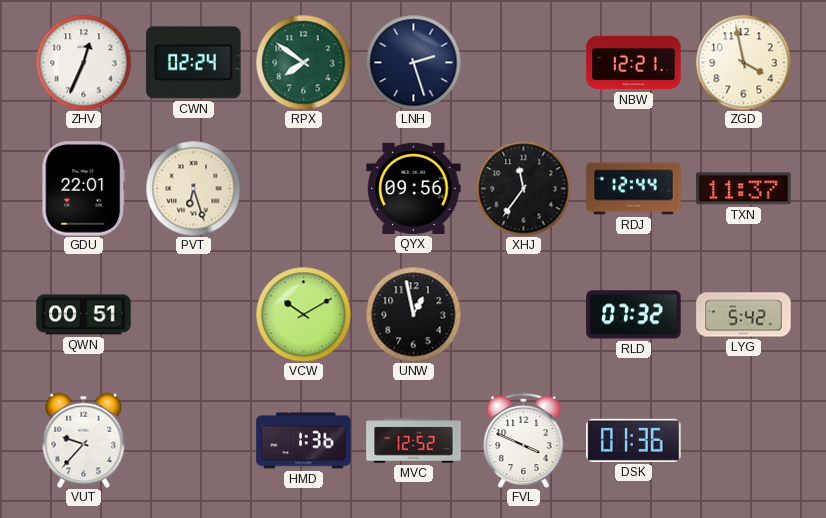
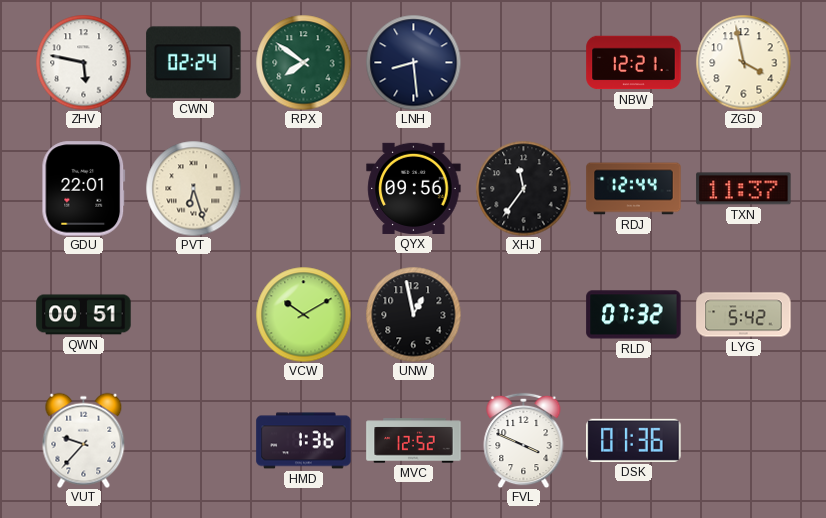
ZHV: 12:34 -> 5:47
LNH: 2:27 -> 8:29
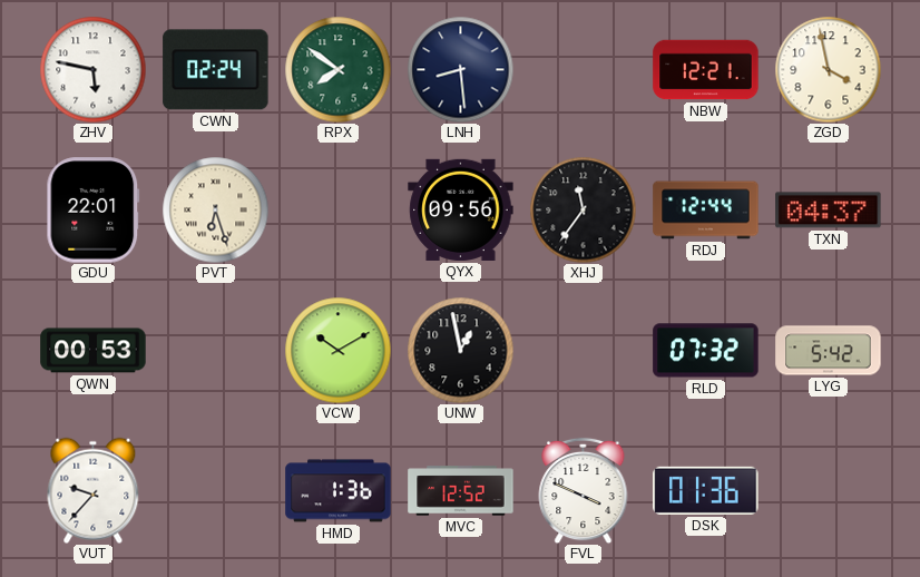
TXN: 11:37 -> 04:37
QWN: 00:51 -> 00:53
